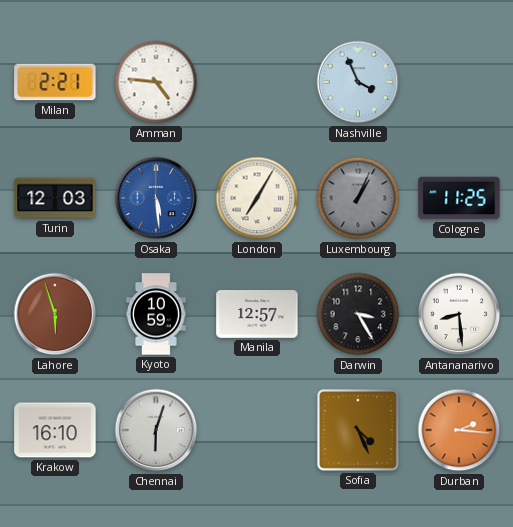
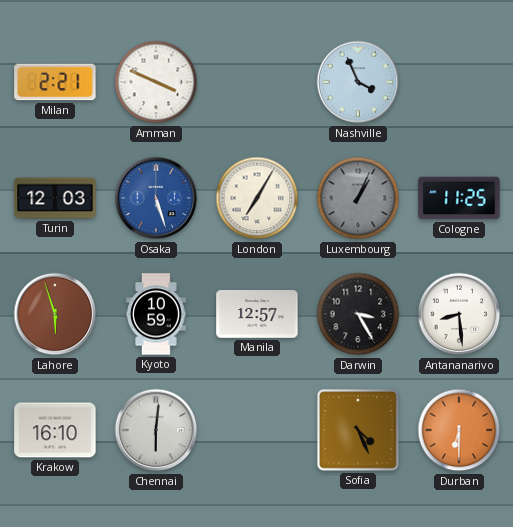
Amman: 4:46 -> 3:49
Osaka: 5:29 -> 5:27
Chennai: 6:03 -> 6:01
Durban: 2:16 -> 6:30
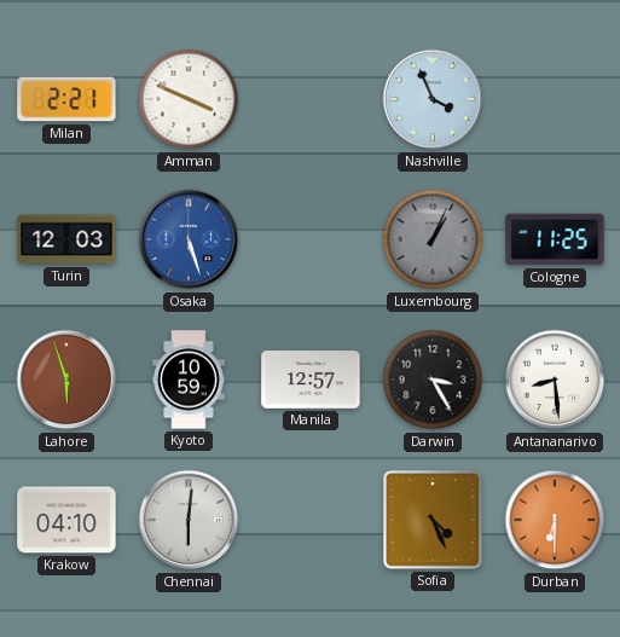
London: 7:05 -> none
Krakow: 16:10 -> 04:10
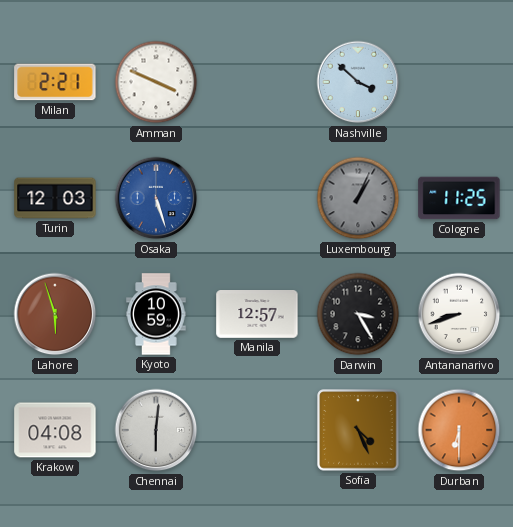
Nashville: 3:56 -> 3:52
Antananarivo: 8:29 -> 8:42
Krakow: 04:10 -> 04:08
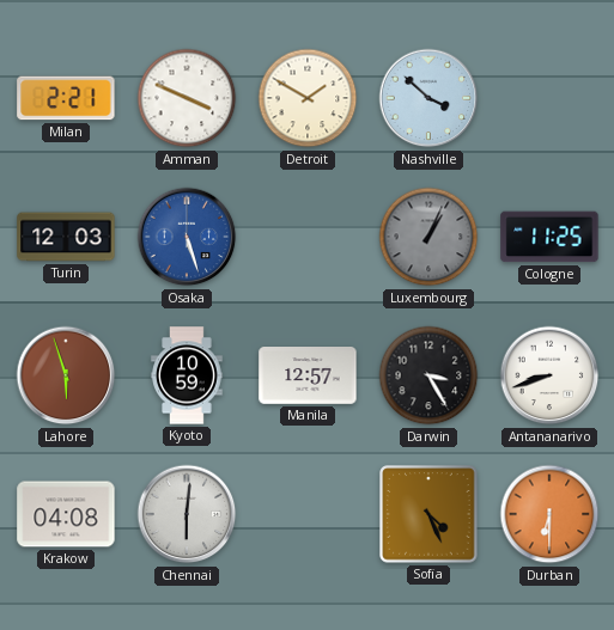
Detroit: none -> 1:50
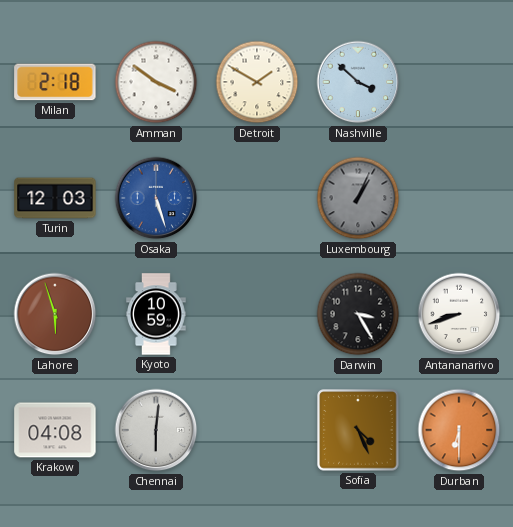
Milan: 2:21 -> 2:18
Amman: 3:49 -> 3:51
Cologne: 11:25 -> none
Manila: 12:57 -> none
